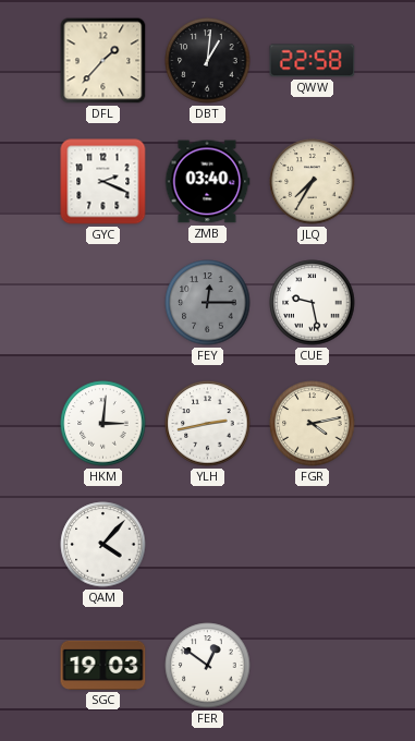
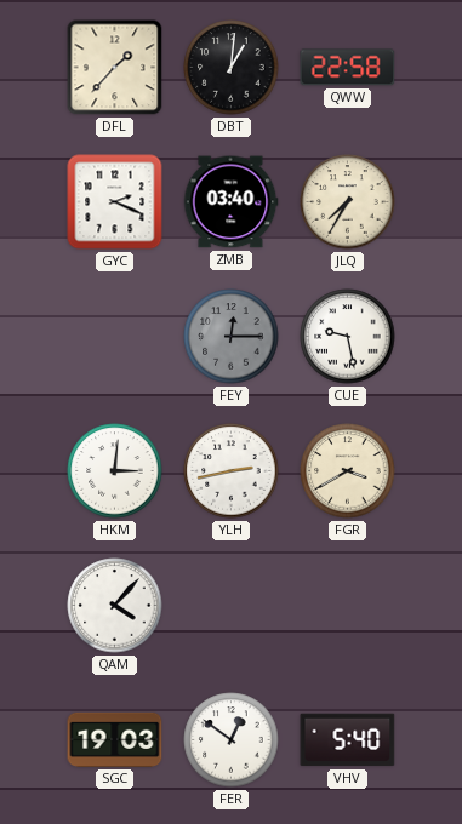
FGR: 4:13 -> 3:40
VHV: none -> 5:40
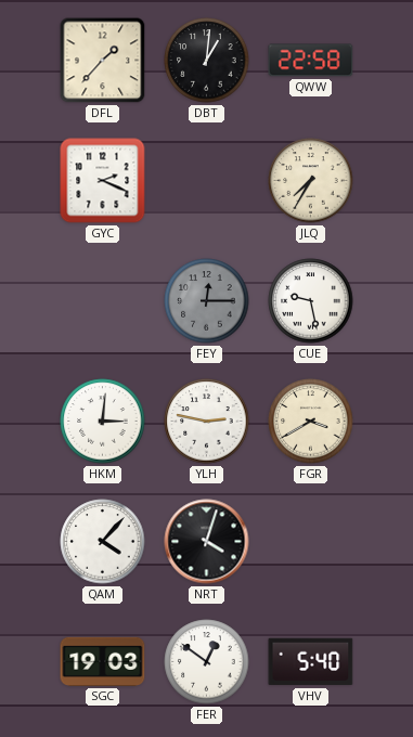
ZMB: 03:40 -> none
YLH: 2:43 -> 2:47
NRT: none -> 4:03
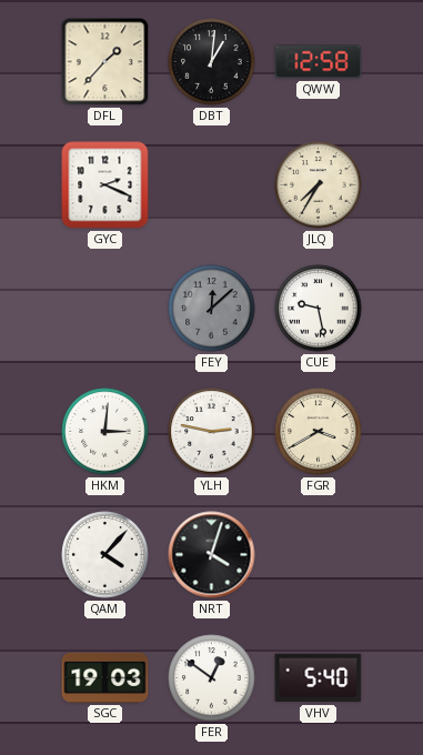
QWW: 22:58 -> 12:58
FEY: 12:15 -> 12:08
